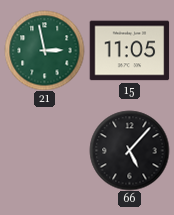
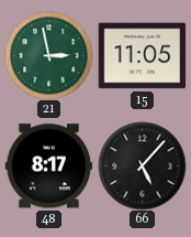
48: none -> 8:17
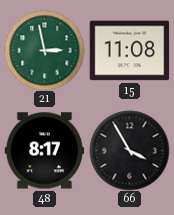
15: 11:05 -> 11:08
66: 5:07 -> 3:55
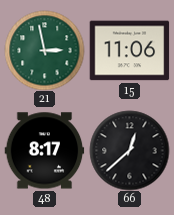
15: 11:08 -> 11:06
66: 3:55 -> 12:38
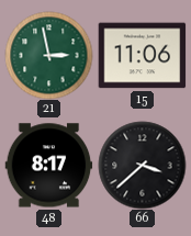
66: 12:38 -> 3:38
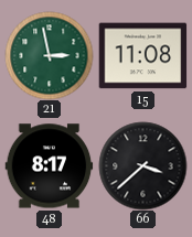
15: 11:06 -> 11:08
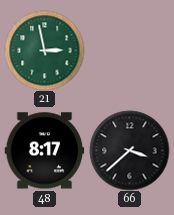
15: 11:08 -> none
